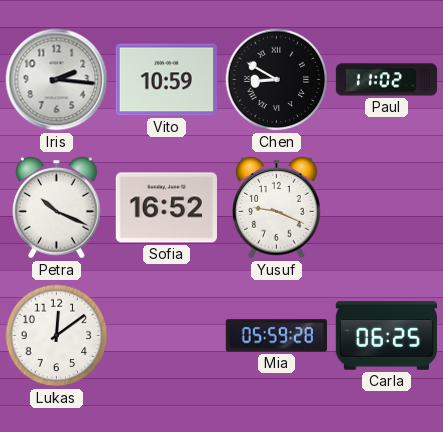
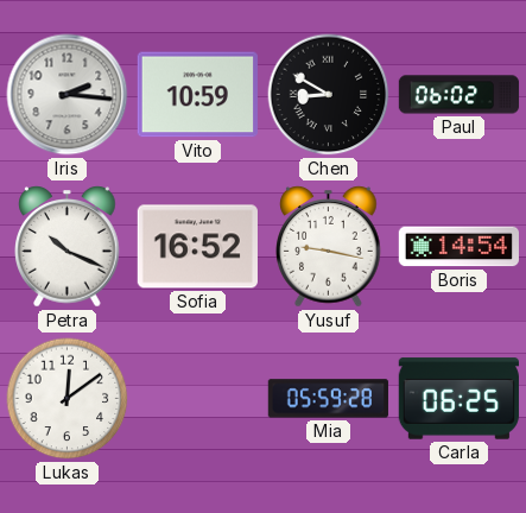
Paul: 11:02 -> 06:02
Yusuf: 9:19 -> 9:17
Boris: none -> 14:54
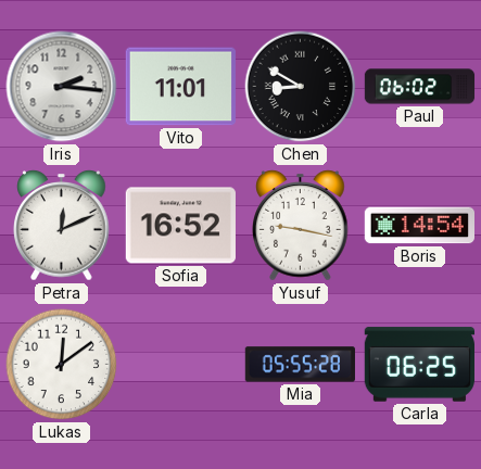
Vito: 10:59 -> 11:01
Petra: 10:19 -> 12:11
Mia: 05:59 -> 05:55
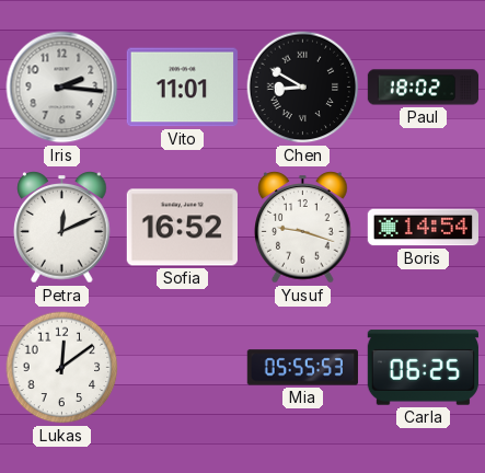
Paul: 06:02 -> 18:02
Yusuf: 9:17 -> 9:18
Mia: 05:55:28 -> 05:55:53
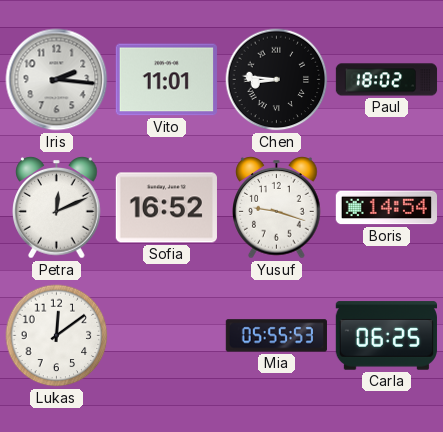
Chen: 8:50 -> 8:46
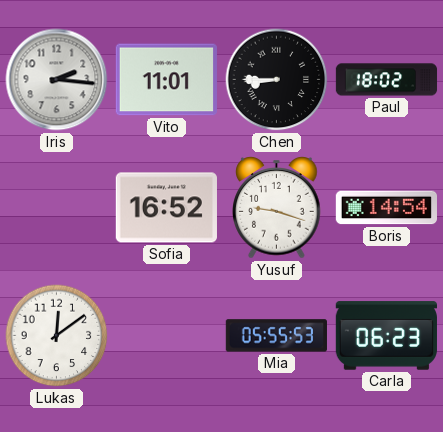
Chen: 8:46 -> 8:45
Petra: 12:11 -> none
Carla: 06:25 -> 06:23
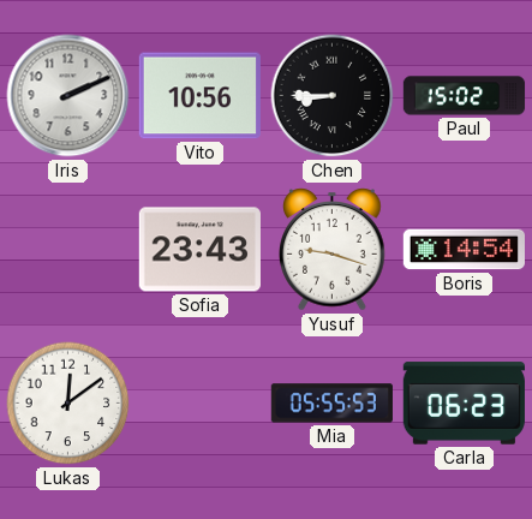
Iris: 2:16 -> 2:11
Vito: 11:01 -> 10:56
Paul: 18:02 -> 15:02
Sofia: 16:52 -> 23:43
